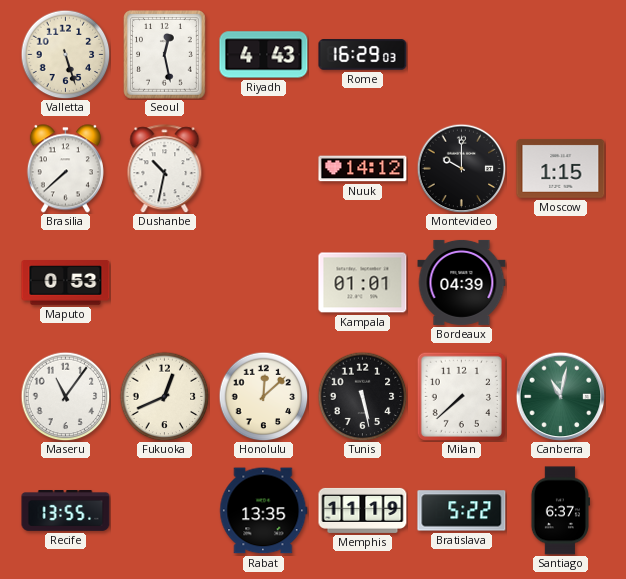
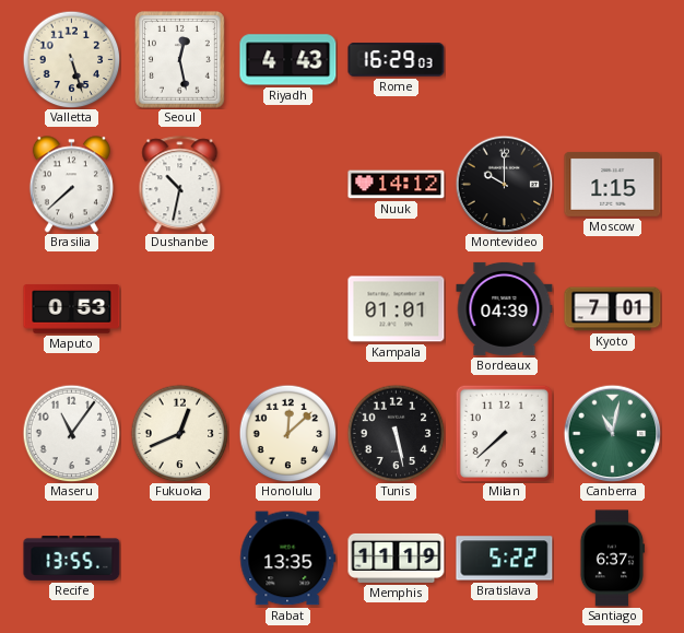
Kyoto: none -> 7:01
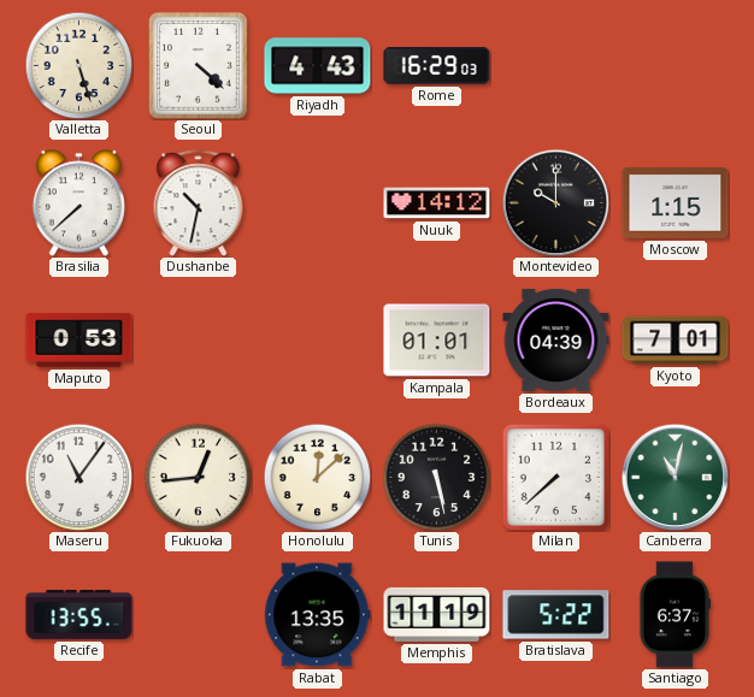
Seoul: 12:28 -> 4:22
Fukuoka: 12:41 -> 12:44
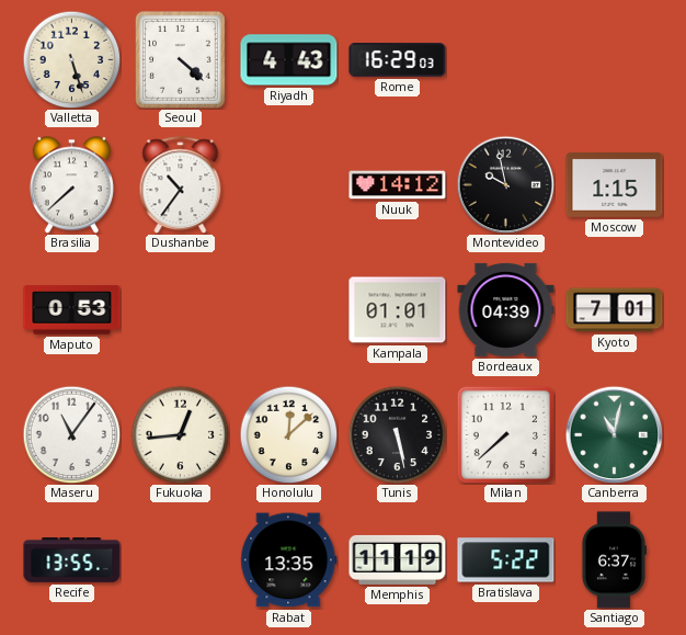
Dushanbe: 10:32 -> 10:36
Montevideo: 10:00 -> 9:58
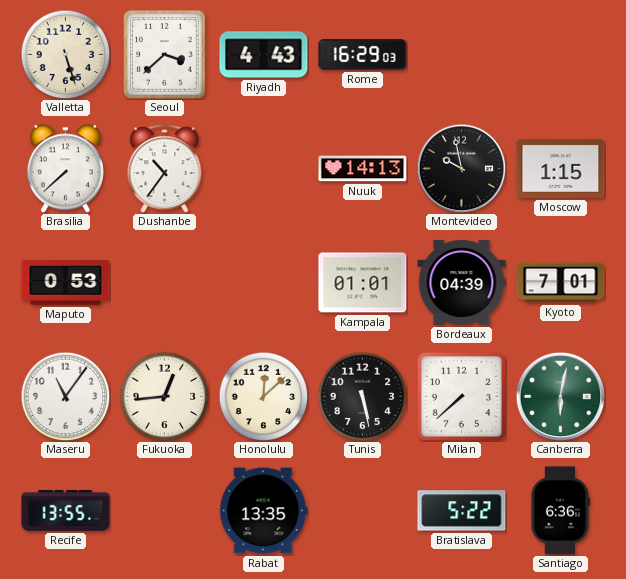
Seoul: 4:22 -> 3:38
Nuuk: 14:12 -> 14:13
Canberra: 11:02 -> 6:02
Memphis: 11:19 -> none
Santiago: 6:37 -> 6:36
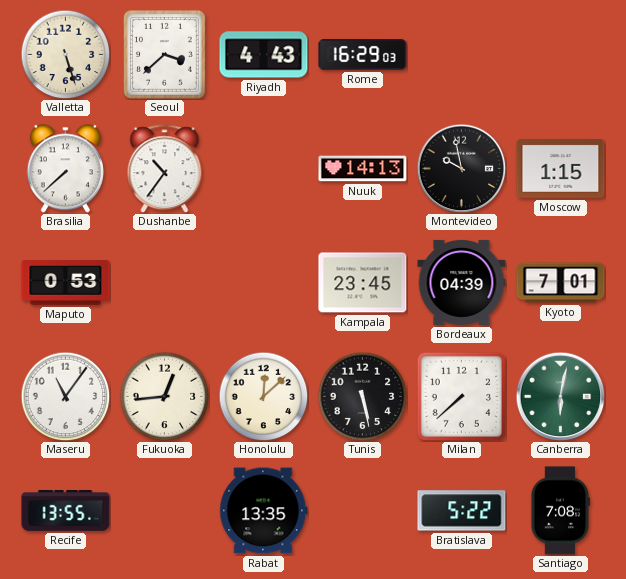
Kampala: 01:01 -> 23:45
Santiago: 6:36 -> 7:08
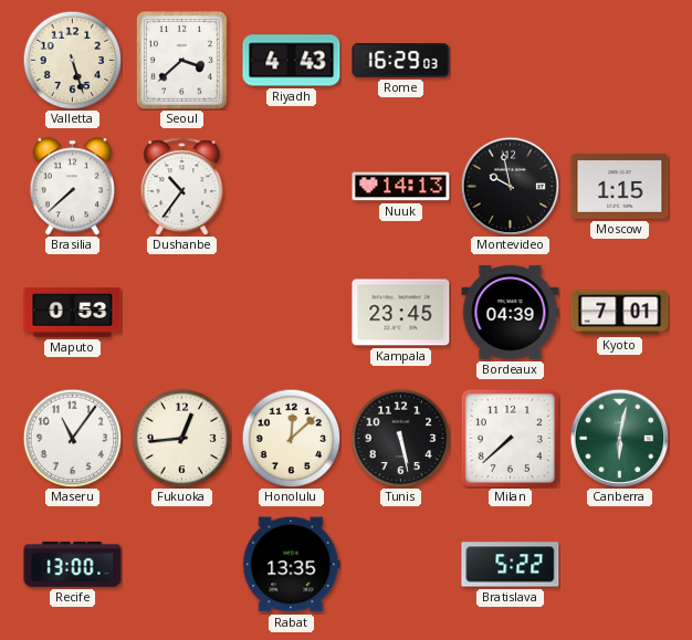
Recife: 13:55 -> 13:00
Santiago: 7:08 -> none
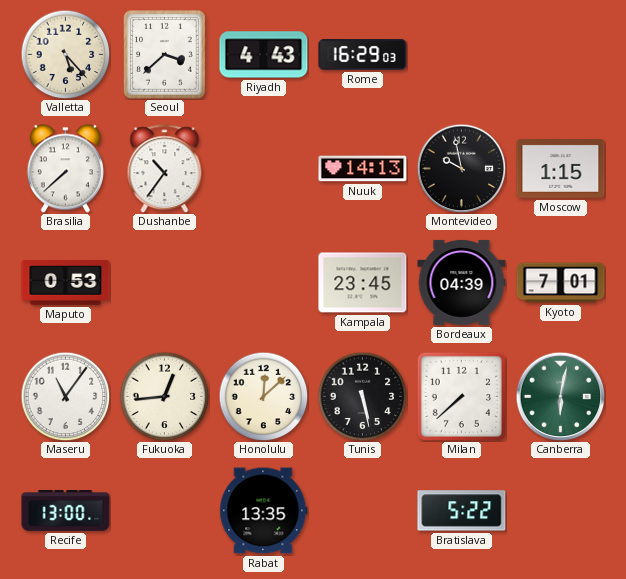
Valletta: 5:27 -> 5:23
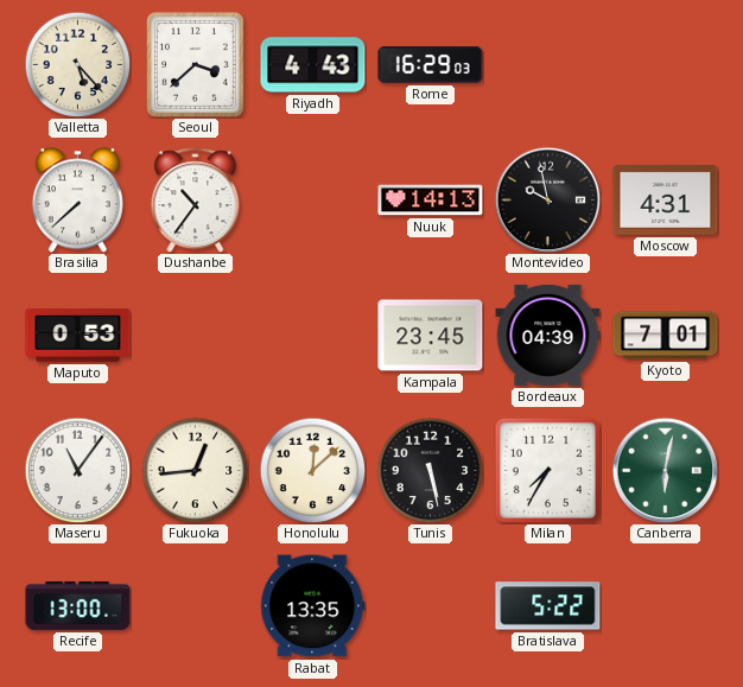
Moscow: 1:15 -> 4:31
Milan: 7:38 -> 7:35
